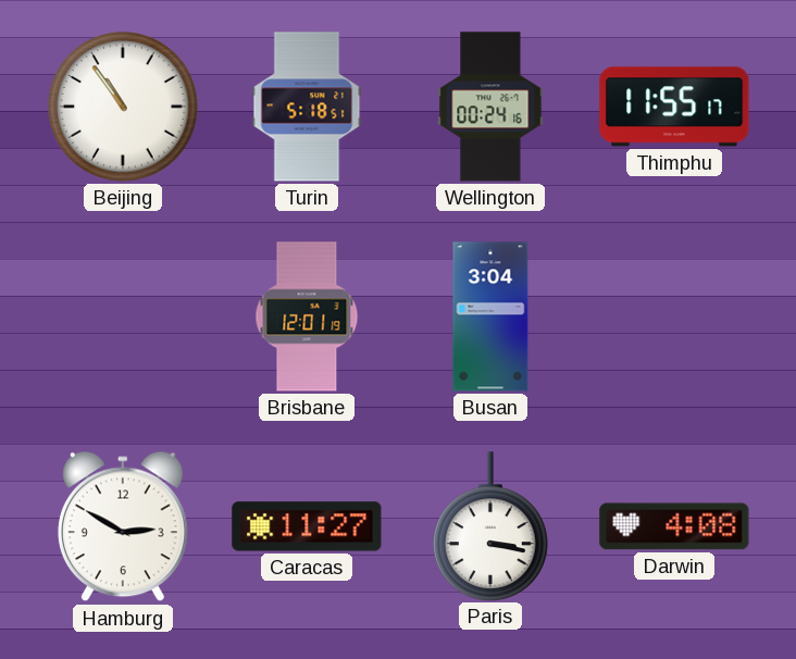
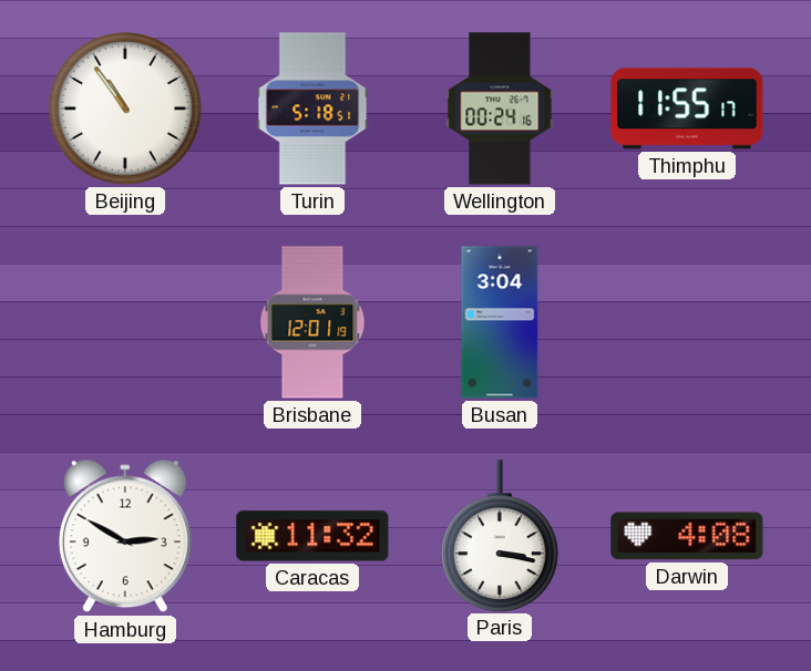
Caracas: 11:27 -> 11:32
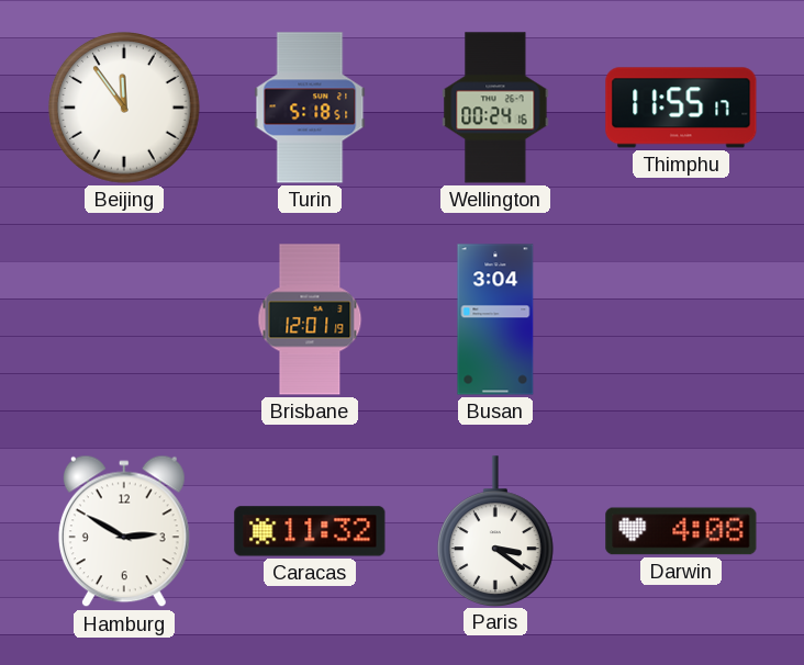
Beijing: 10:54 -> 11:54
Paris: 3:17 -> 3:21
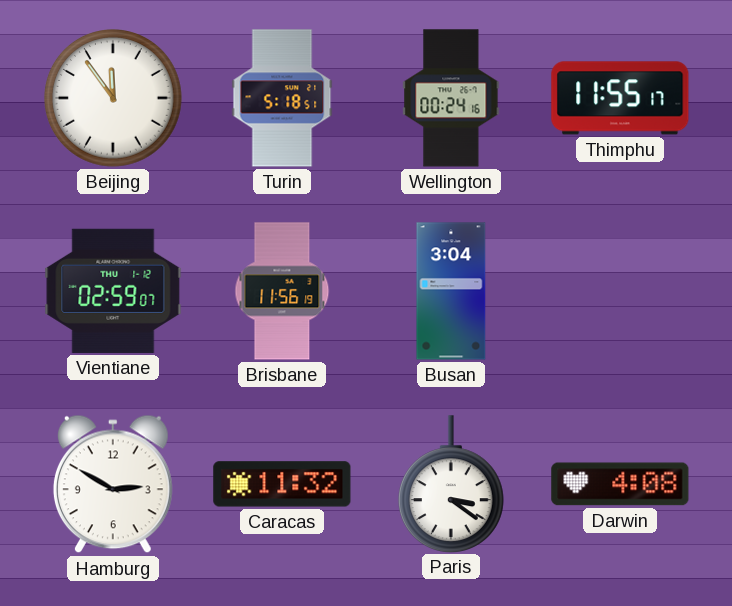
Vientiane: none -> 02:59
Brisbane: 12:01 -> 11:56
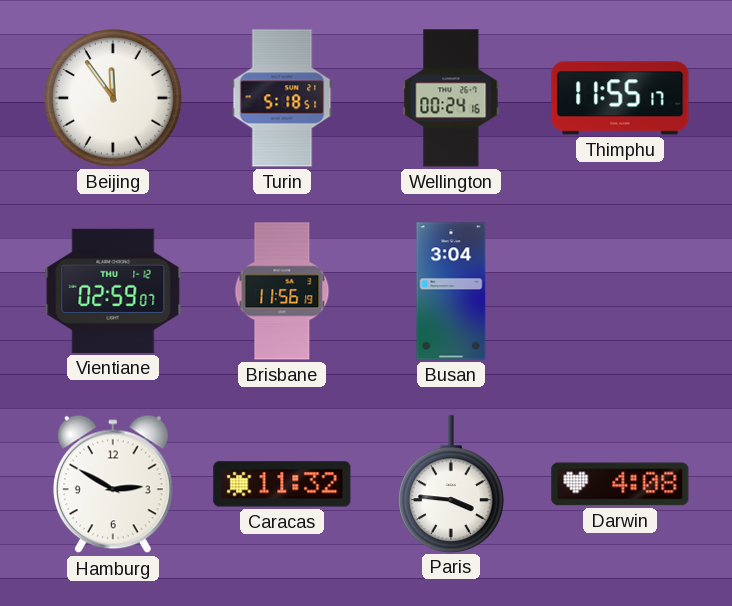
Paris: 3:21 -> 3:46
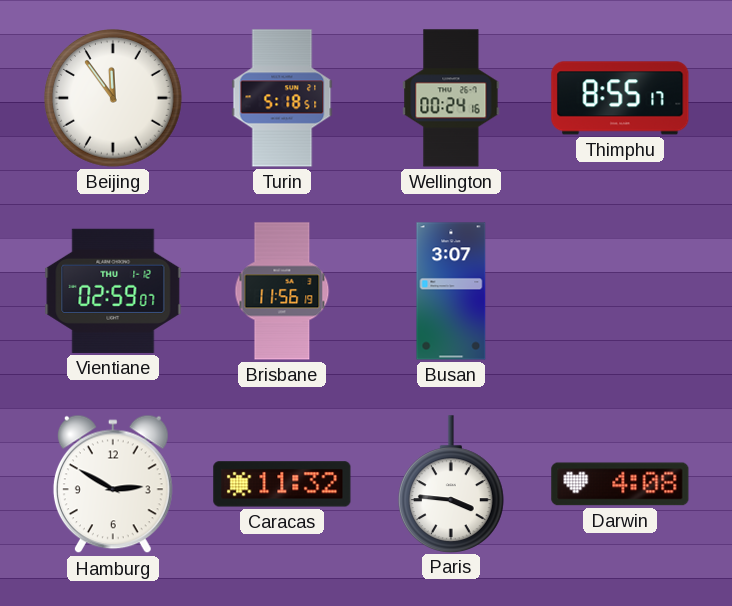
Thimphu: 11:55 -> 8:55
Busan: 3:04 -> 3:07
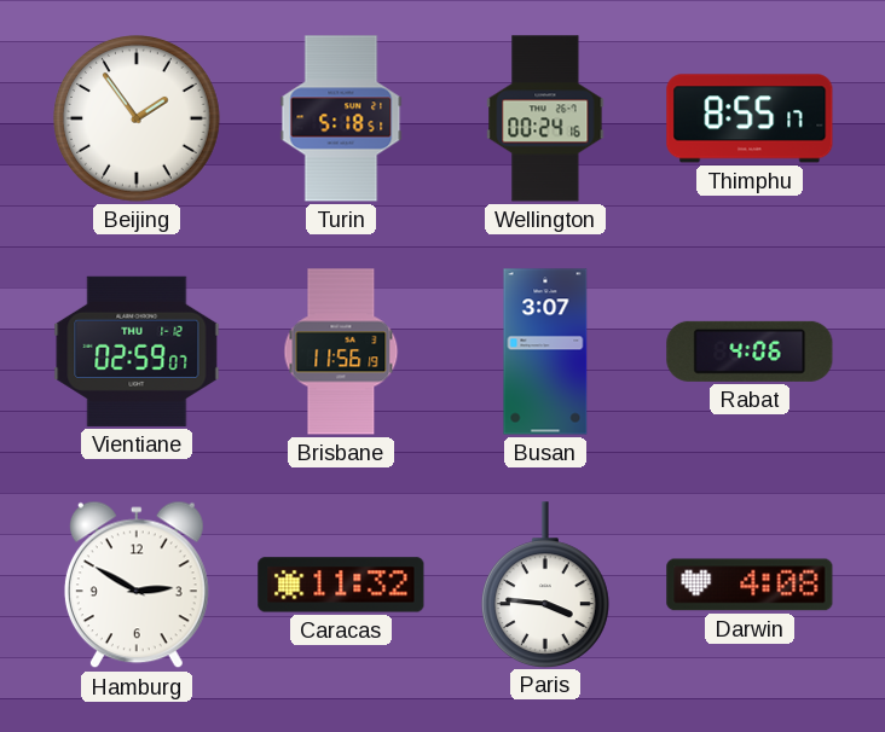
Beijing: 11:54 -> 1:54
Rabat: none -> 4:06
